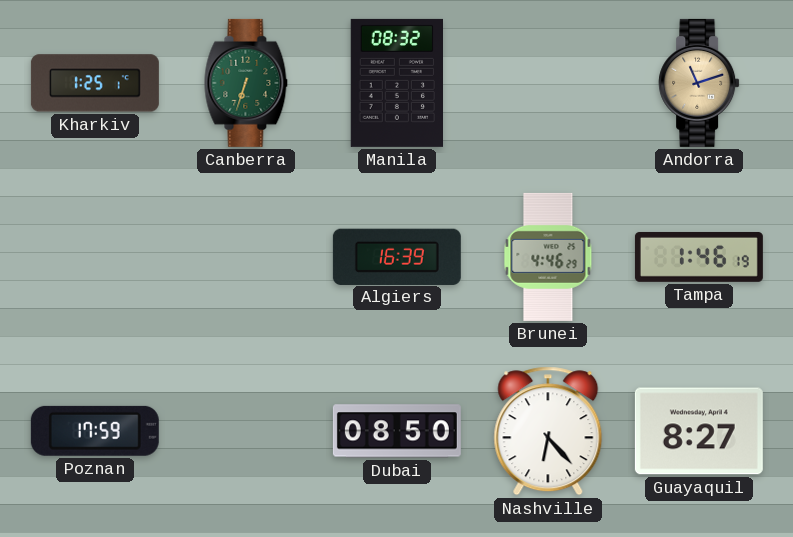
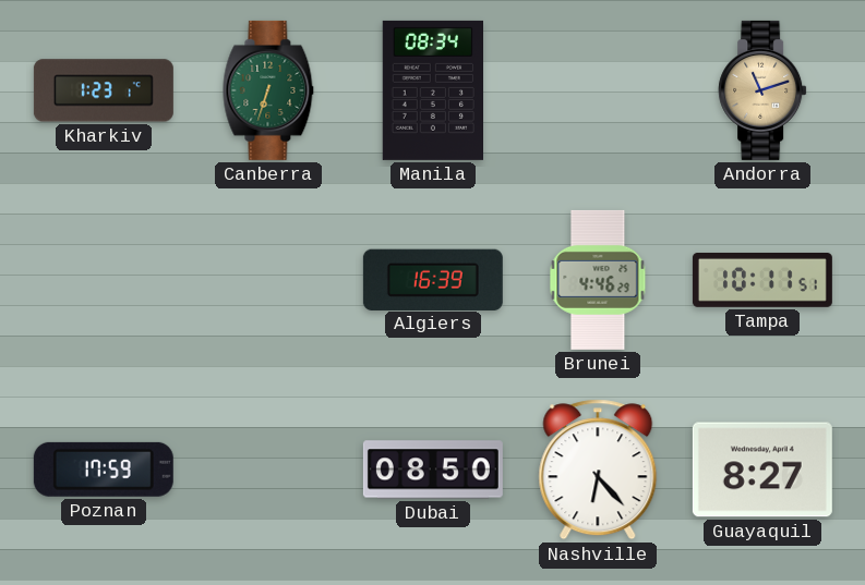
Kharkiv: 1:25 -> 1:23
Manila: 08:32 -> 08:34
Tampa: 1:46 -> 10:11
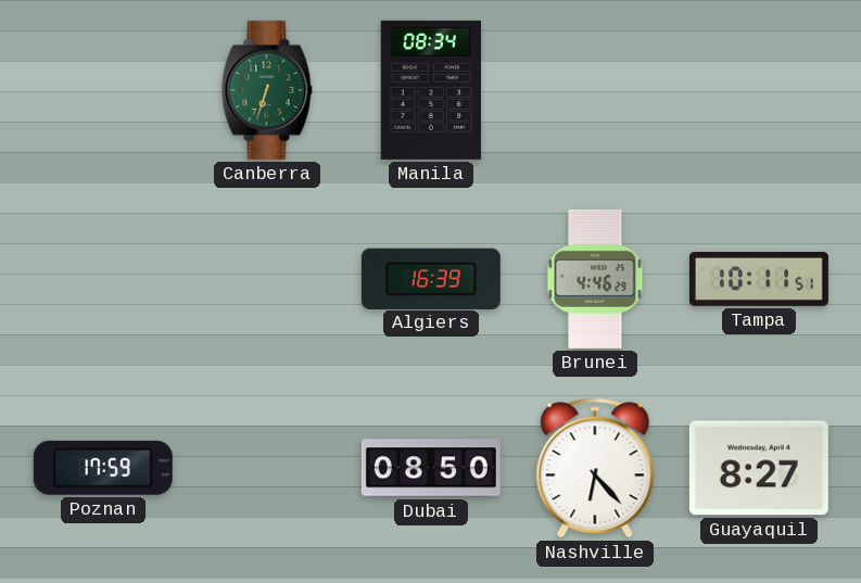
Kharkiv: 1:23 -> none
Andorra: 11:12 -> none
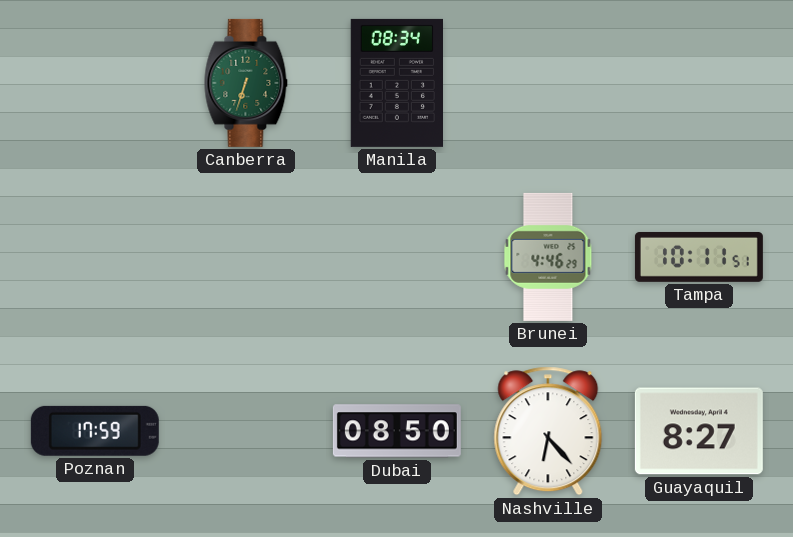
Algiers: 16:39 -> none
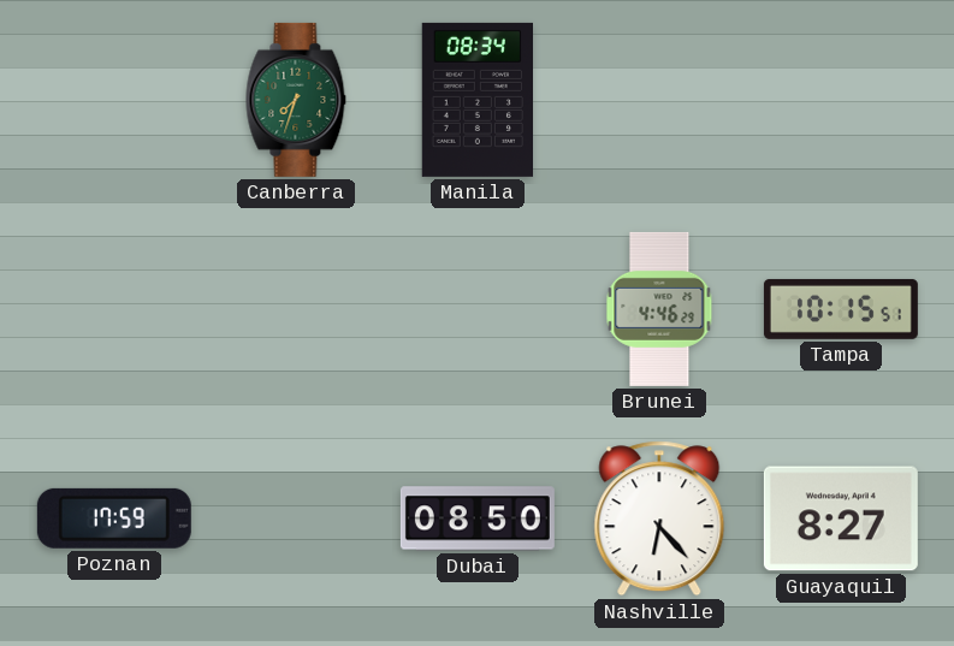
Canberra: 6:33 -> 7:33
Tampa: 10:11 -> 10:15
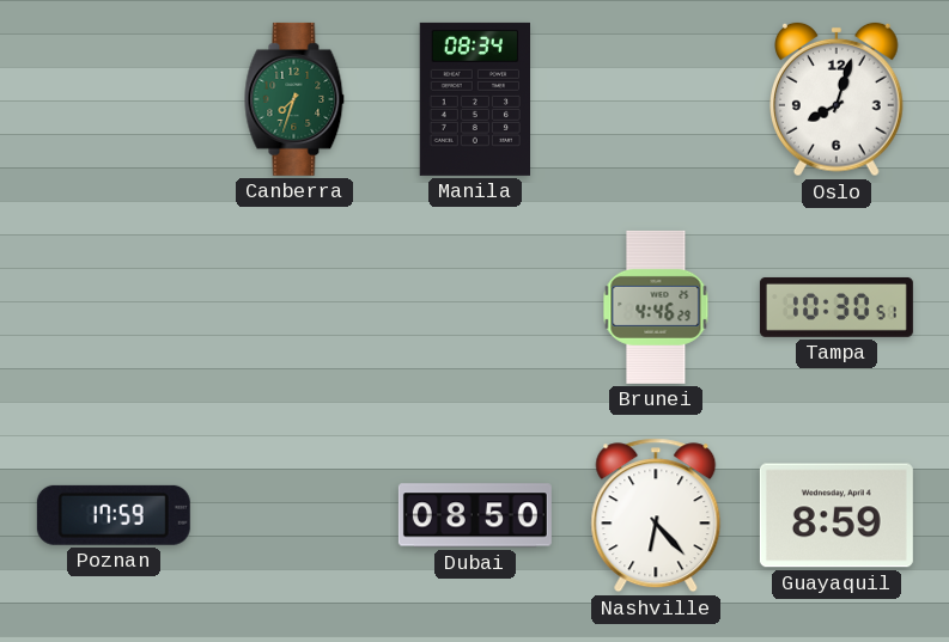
Oslo: none -> 8:03
Tampa: 10:15 -> 10:30
Guayaquil: 8:27 -> 8:59
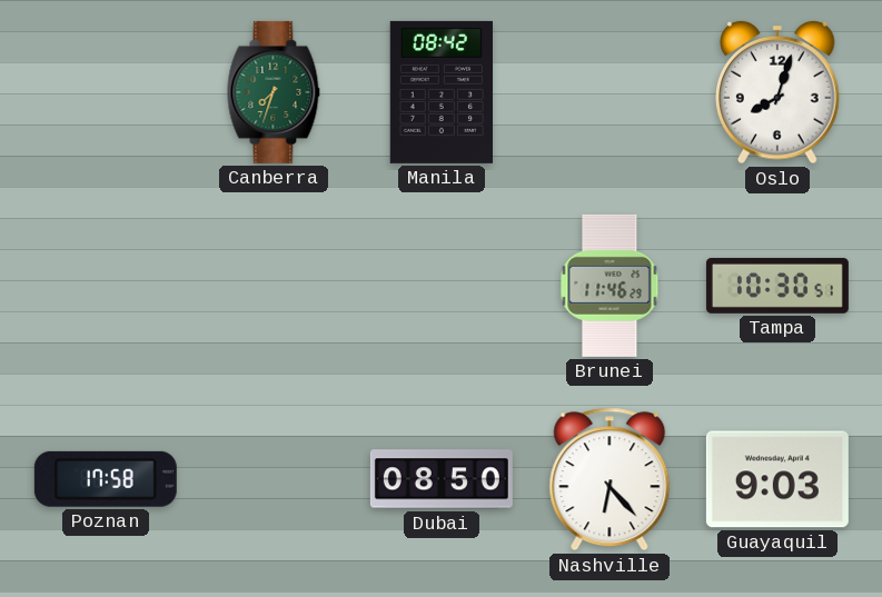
Manila: 08:34 -> 08:42
Brunei: 4:46 -> 11:46
Poznan: 17:59 -> 17:58
Guayaquil: 8:59 -> 9:03
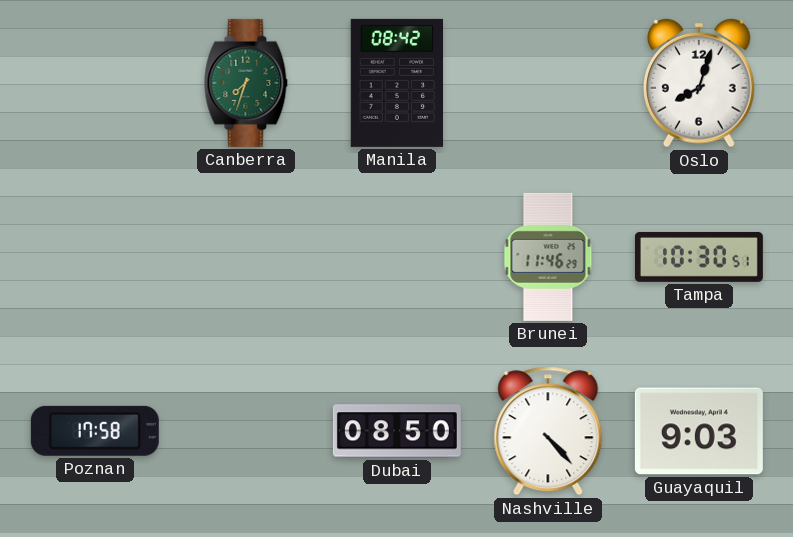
Nashville: 6:23 -> 4:23
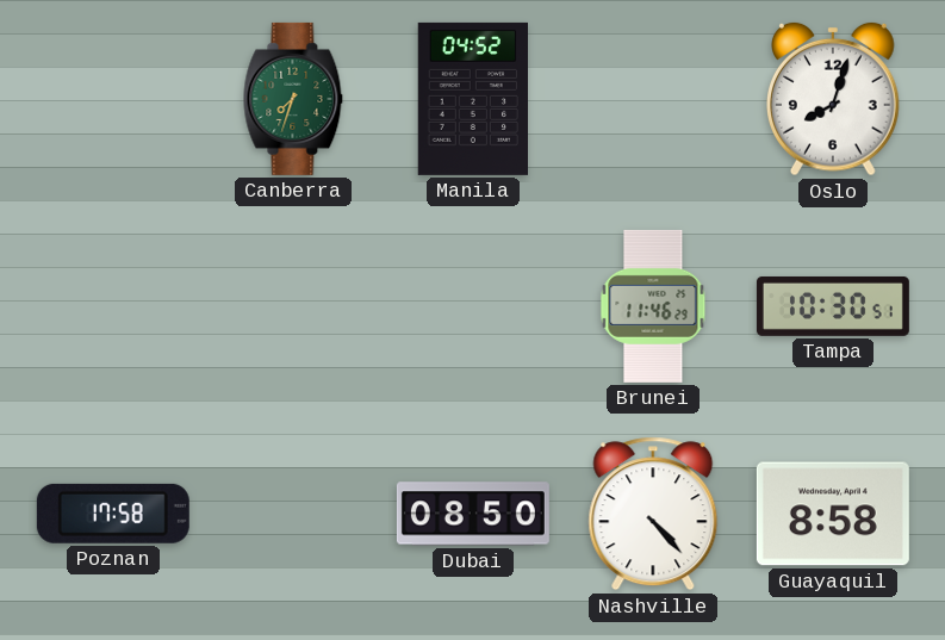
Manila: 08:42 -> 04:52
Guayaquil: 9:03 -> 8:58
